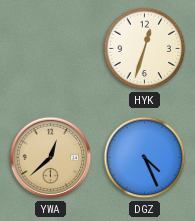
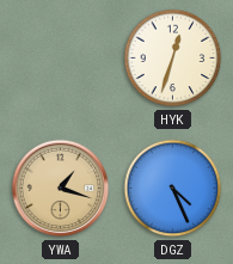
YWA: 12:38 -> 1:18
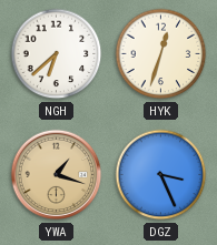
NGH: none -> 6:38
DGZ: 4:26 -> 3:26
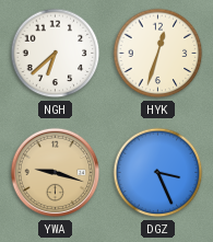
YWA: 1:18 -> 9:18
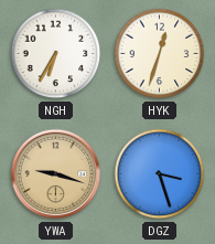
NGH: 6:38 -> 6:35
DGZ: 3:26 -> 3:27
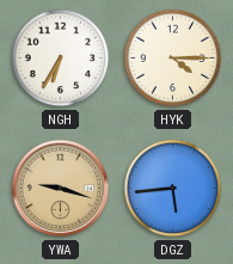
HYK: 12:33 -> 4:15
DGZ: 3:27 -> 5:44
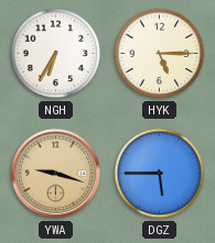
HYK: 4:15 -> 5:15
DGZ: 5:44 -> 5:45
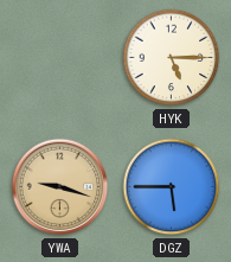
NGH: 6:35 -> none
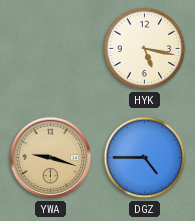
HYK: 5:15 -> 5:17
DGZ: 5:45 -> 4:45
